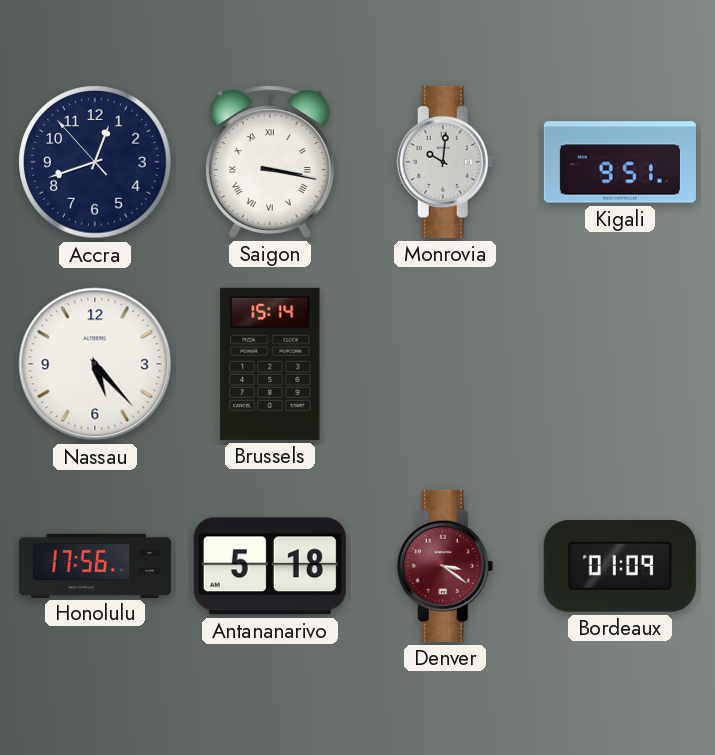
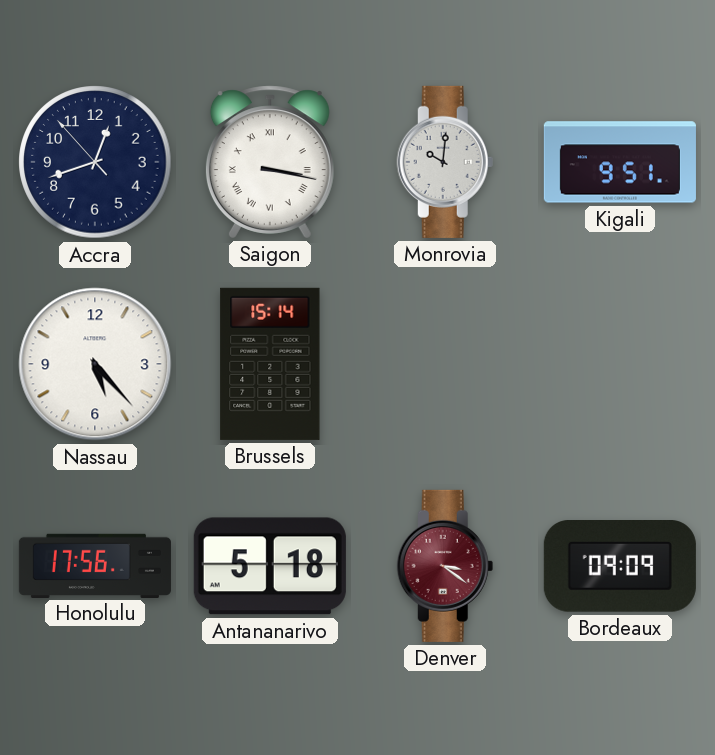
Bordeaux: 01:09 -> 09:09
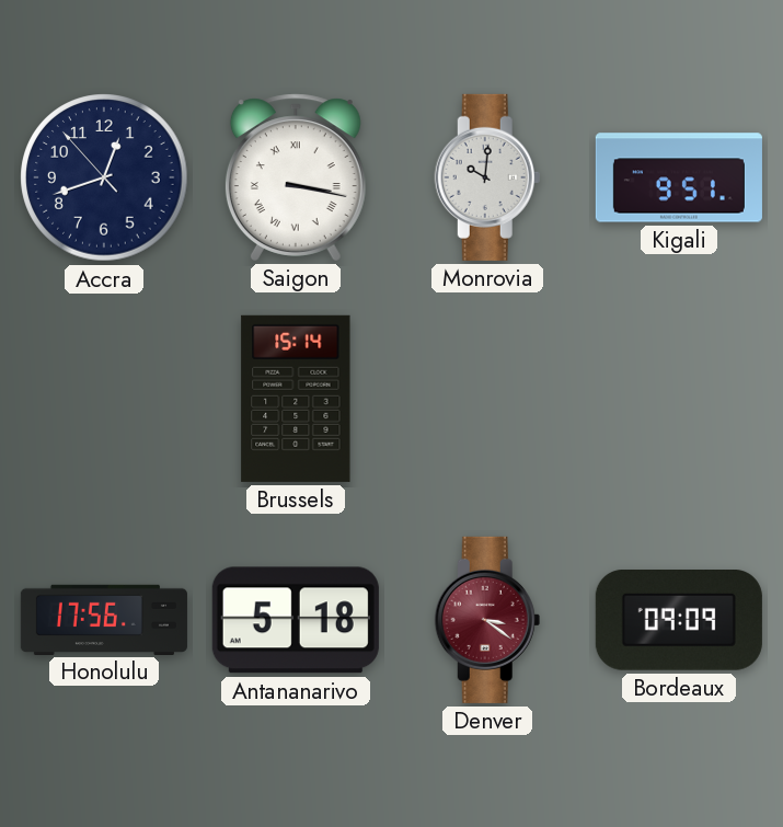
Nassau: 5:23 -> none
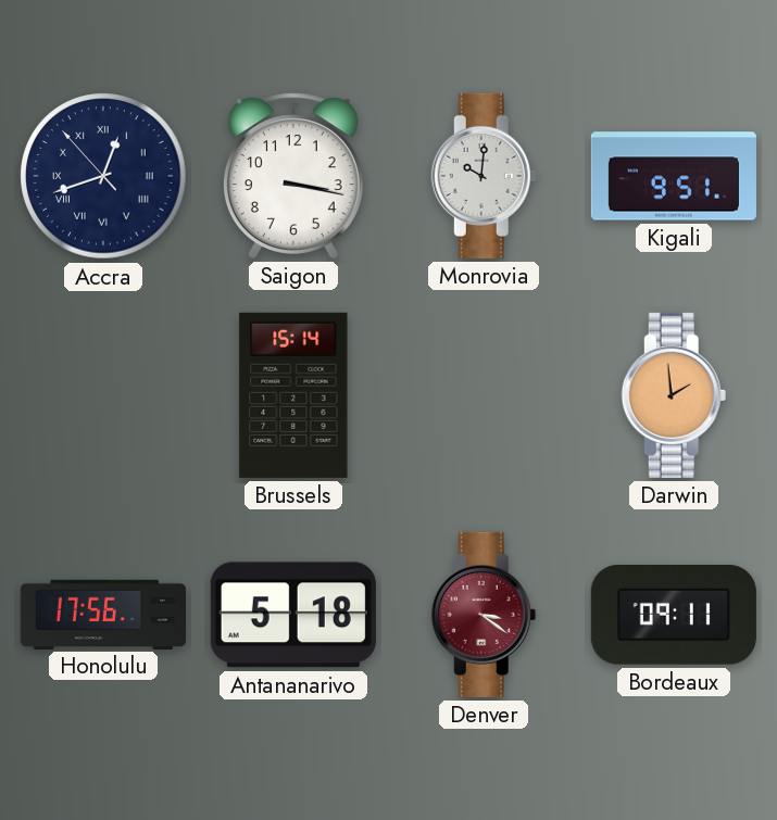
Accra numerals: Arabic -> Roman
Saigon numerals: Roman -> Arabic
Darwin: none -> 1:59
Bordeaux: 09:09 -> 09:11
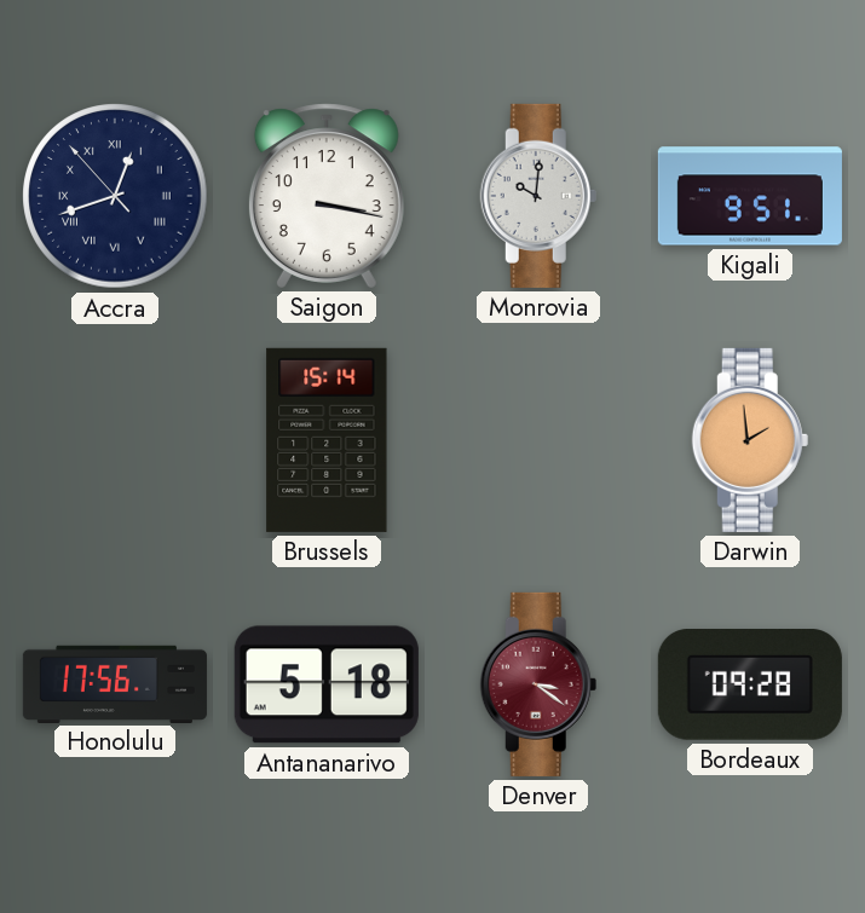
Bordeaux: 09:11 -> 09:28
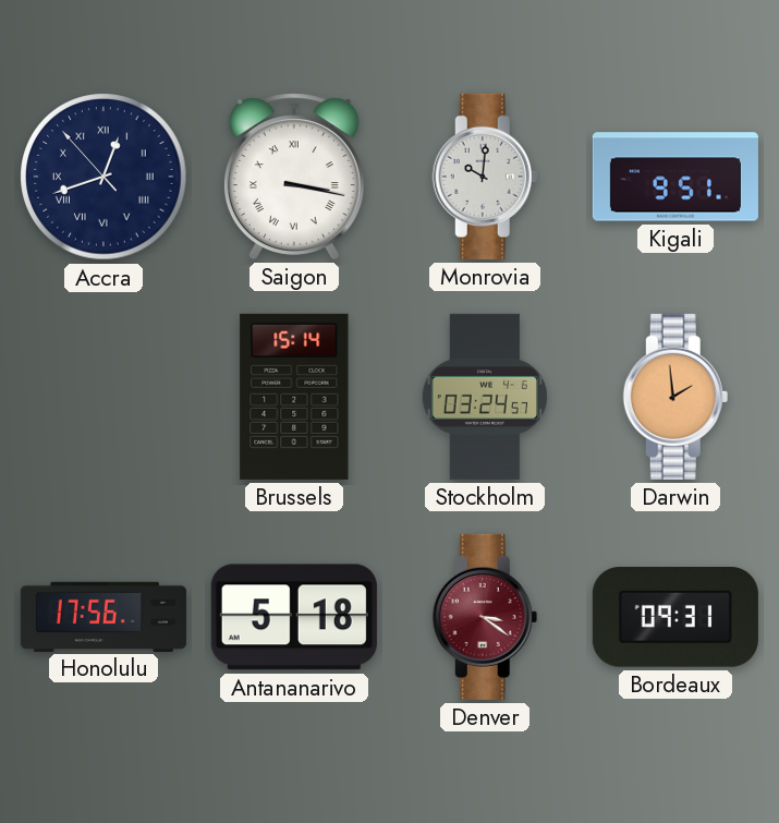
Saigon numerals: Arabic -> Roman
Stockholm: none -> 03:24
Bordeaux: 09:28 -> 09:31
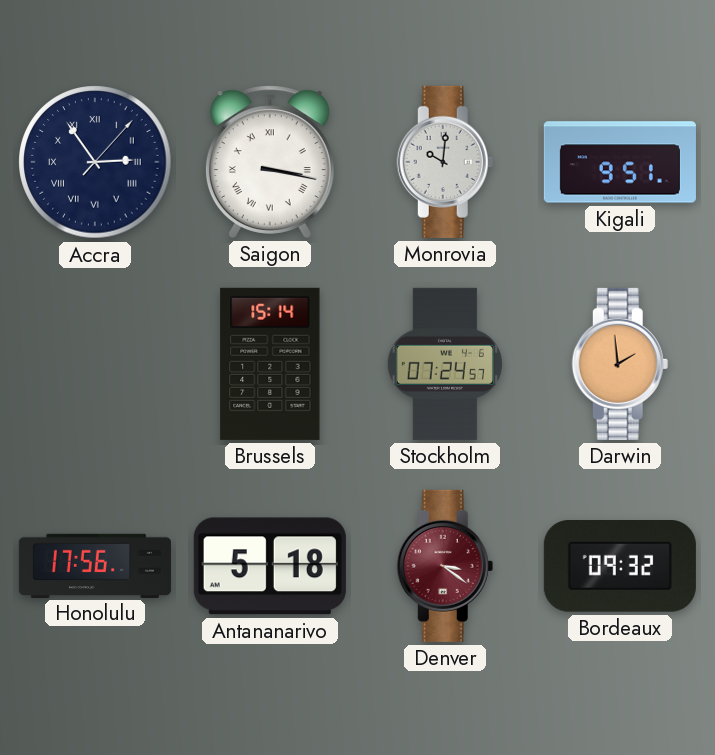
Accra: 12:41 -> 2:54
Stockholm: 03:24 -> 07:24
Bordeaux: 09:31 -> 09:32
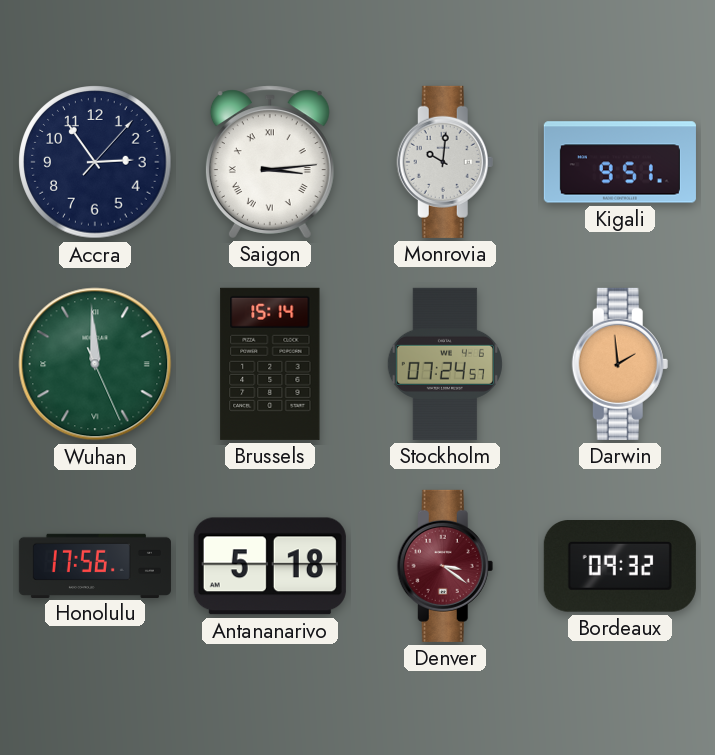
Accra numerals: Roman -> Arabic
Saigon: 3:17 -> 3:14
Wuhan: none -> 11:59
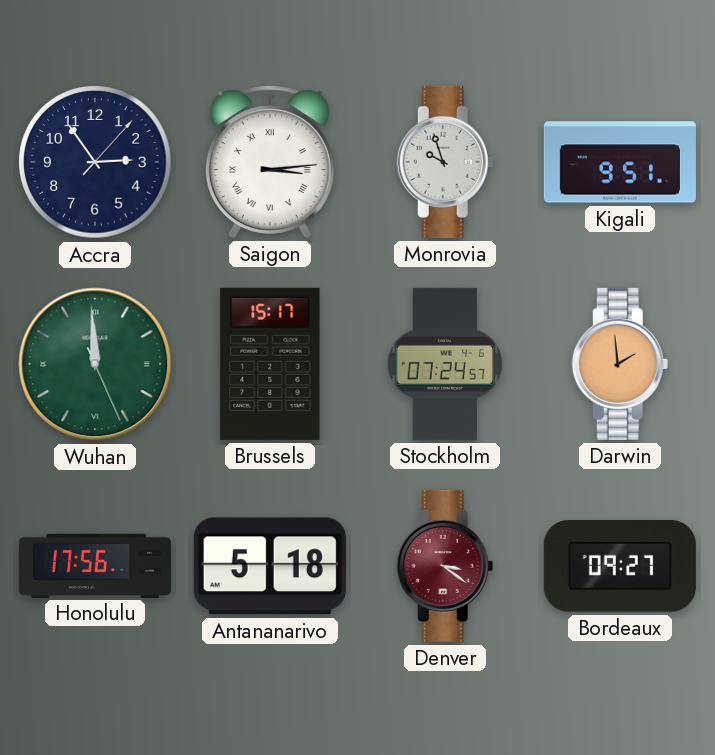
Monrovia: 10:01 -> 9:57
Brussels: 15:14 -> 15:17
Bordeaux: 09:32 -> 09:27
